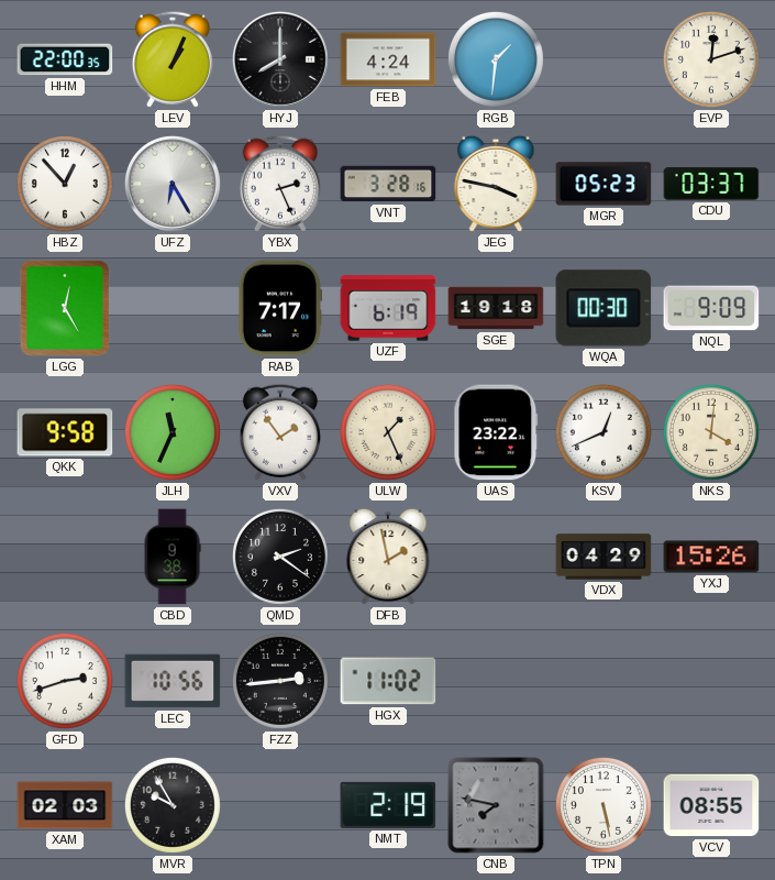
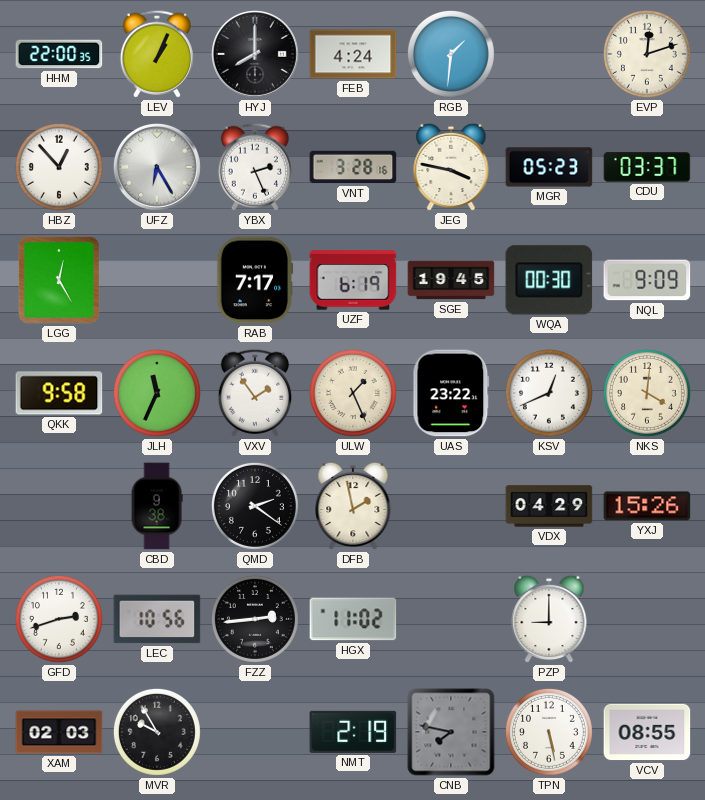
SGE: 19:18 -> 19:45
PZP: none -> 9:00
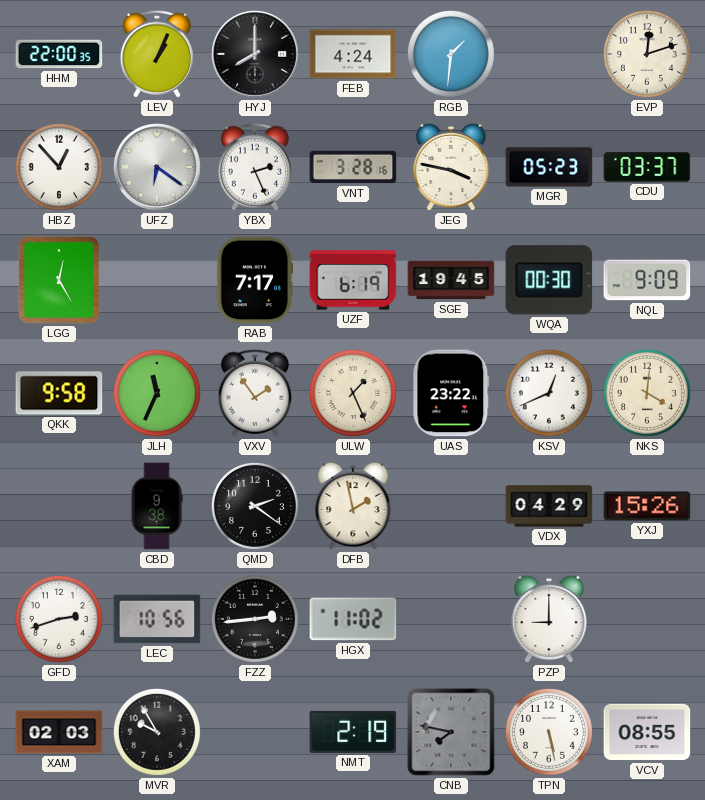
UFZ: 6:25 -> 6:21
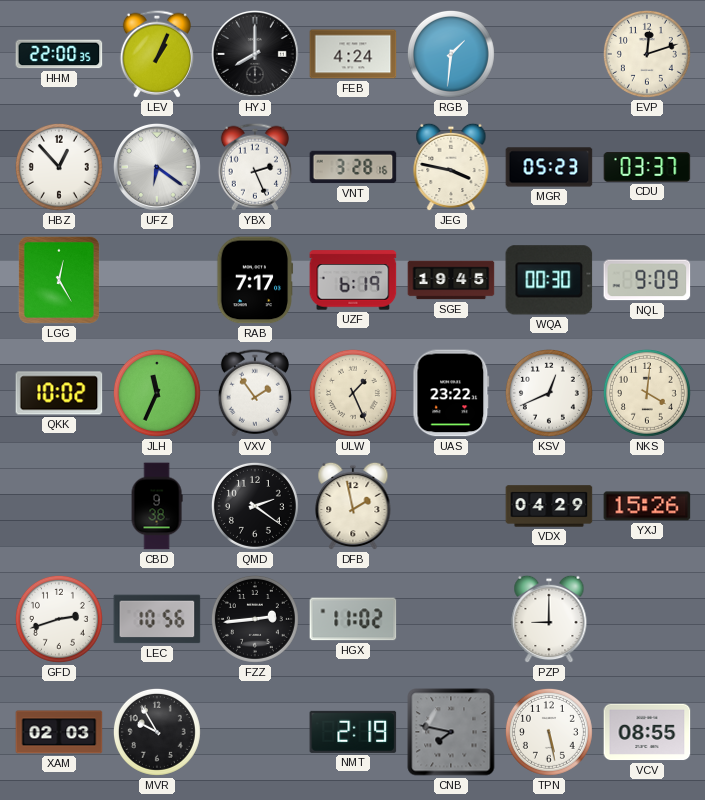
QKK: 9:58 -> 10:02
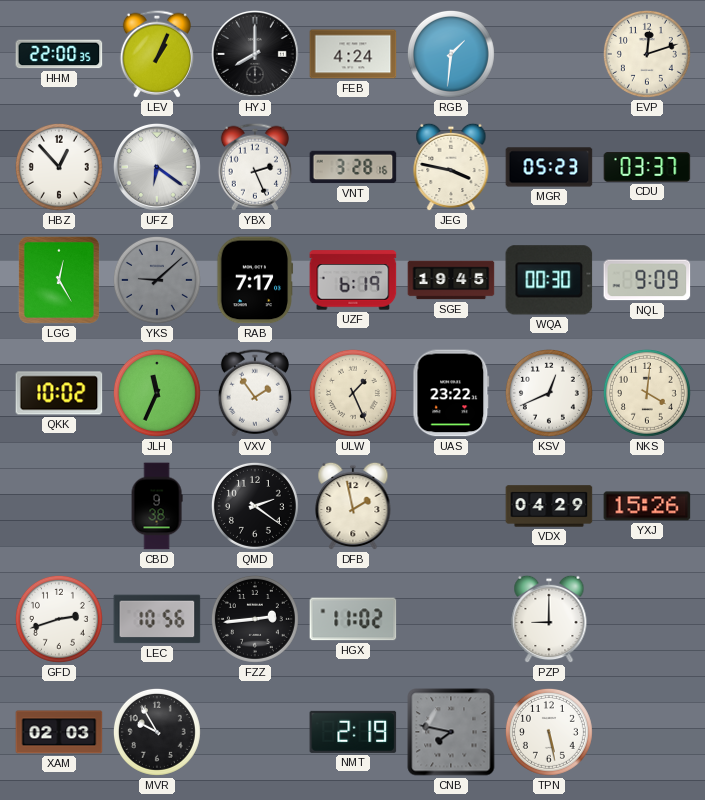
YKS: none -> 9:08
VCV: 08:55 -> none
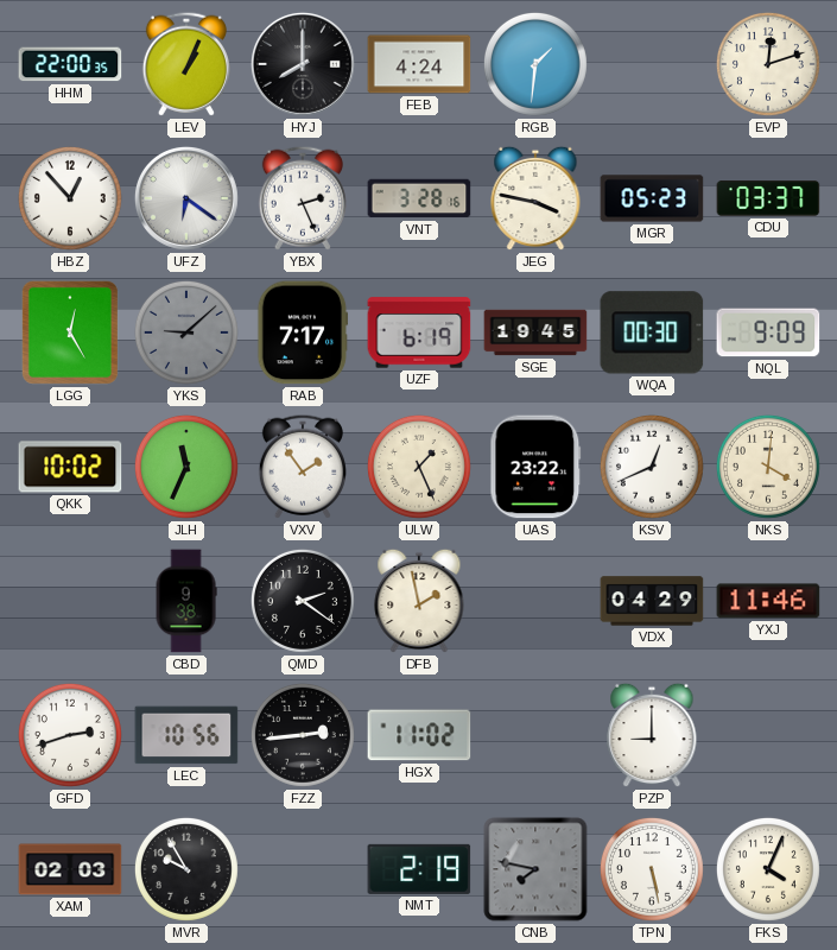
YXJ: 15:26 -> 11:46
FKS: none -> 4:04
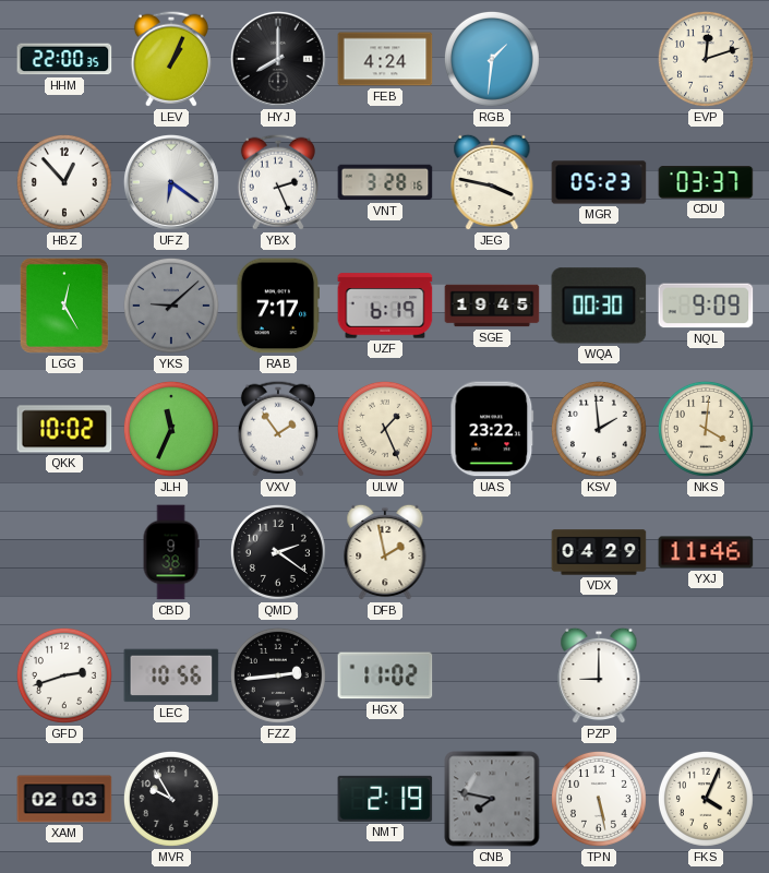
KSV: 12:41 -> 1:59
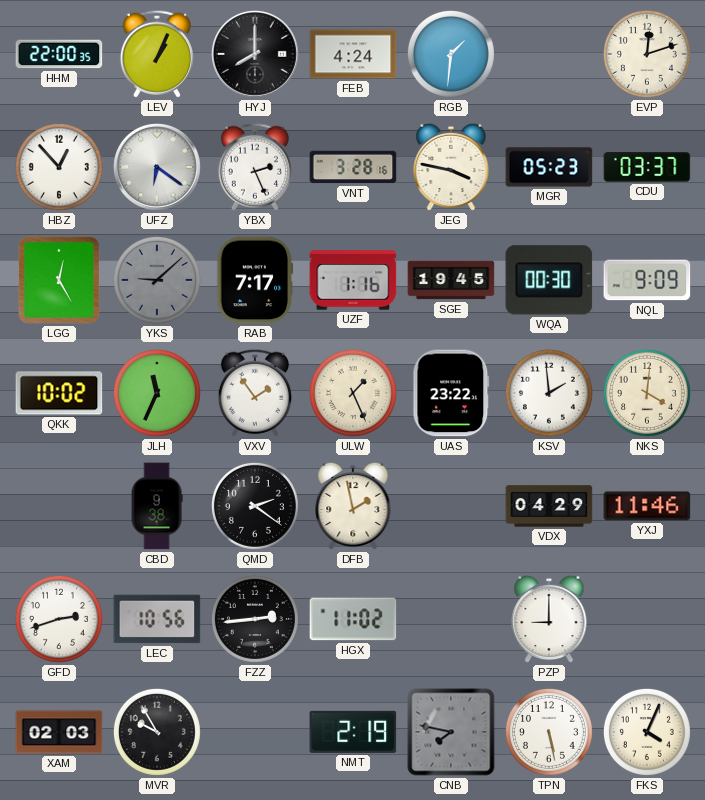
UZF: 6:19 -> 1:16
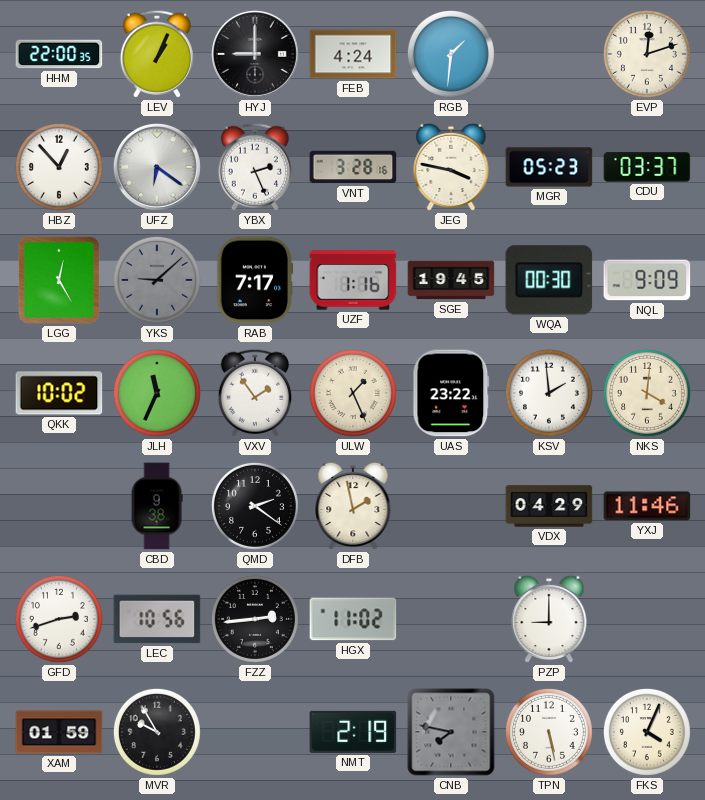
HYJ: 8:00 -> 9:00
XAM: 02:03 -> 01:59
